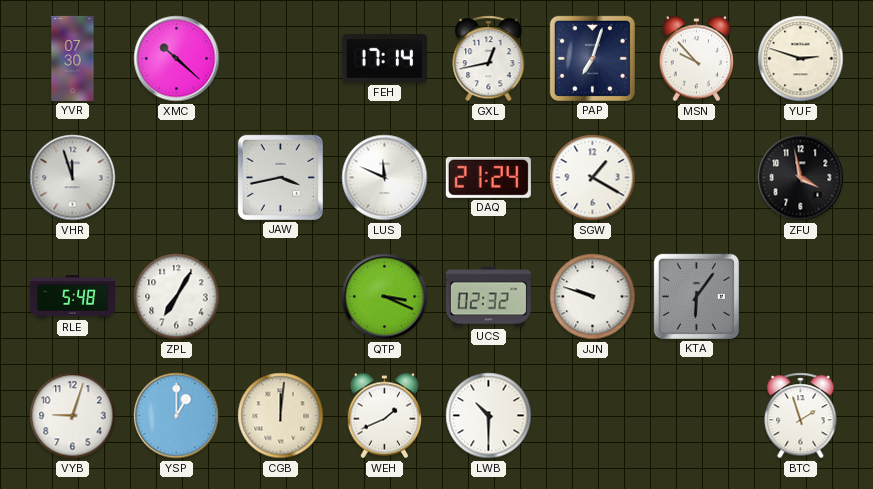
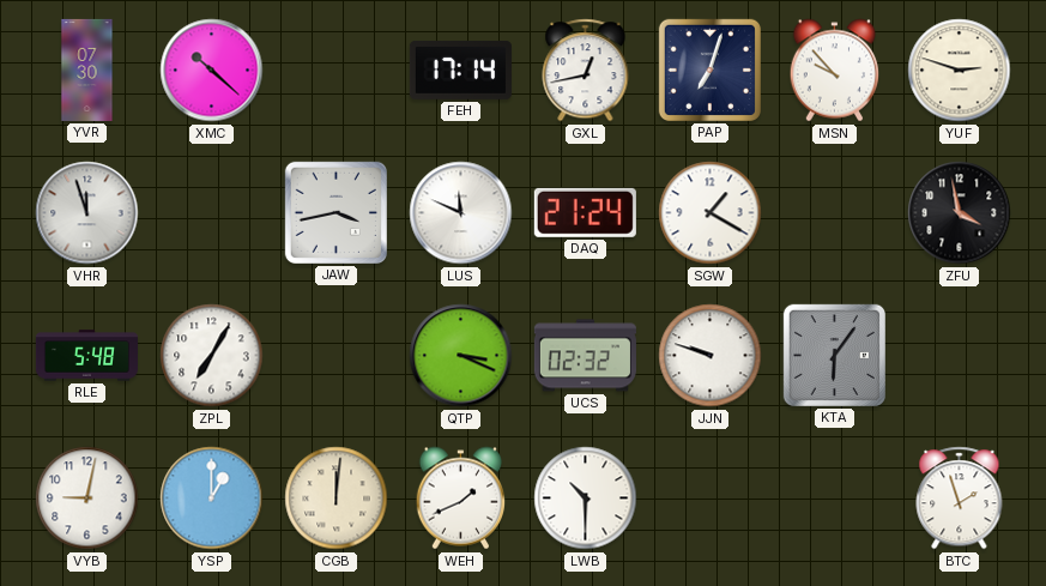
VYB: 9:03 -> 9:02
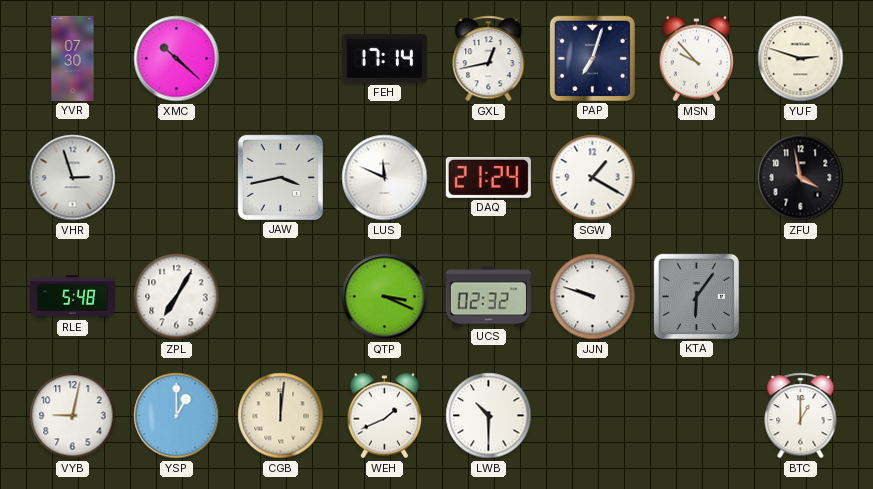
VHR: 11:57 -> 2:57
BTC: 1:57 -> 1:00
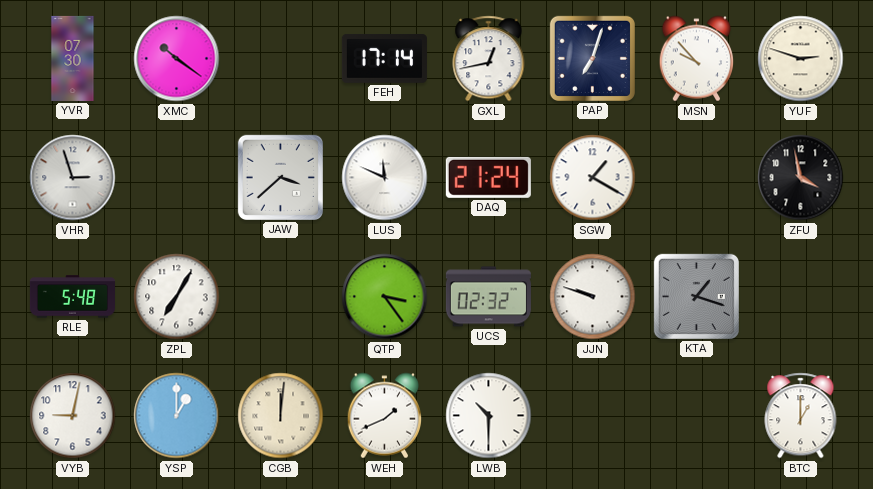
XMC: 10:22 -> 10:21
JAW: 3:43 -> 3:38
QTP: 3:19 -> 3:24
KTA: 6:06 -> 1:18
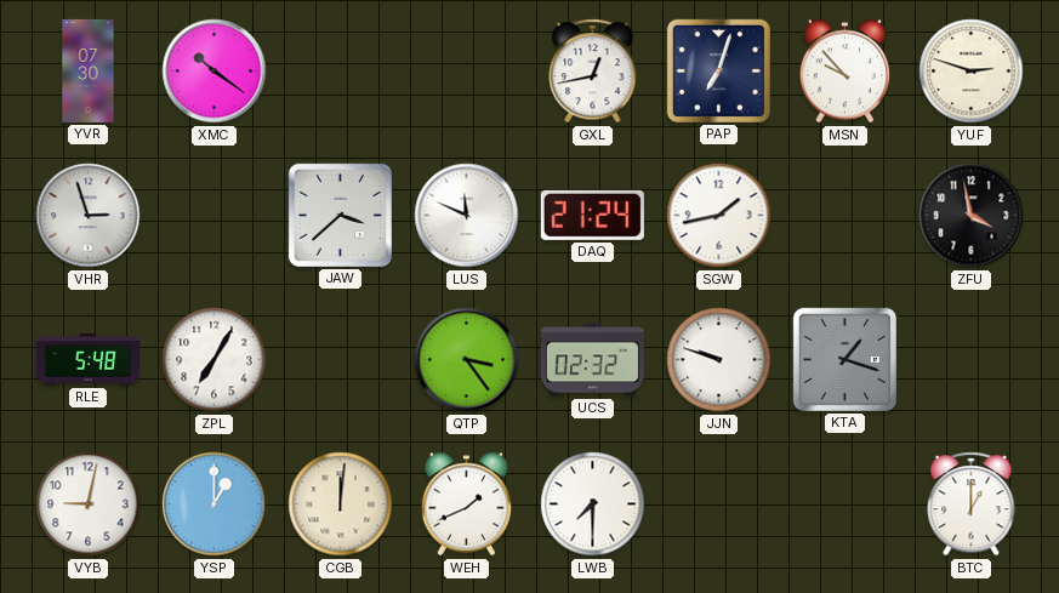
FEH: 17:14 -> none
SGW: 1:20 -> 1:43
LWB: 10:30 -> 7:30
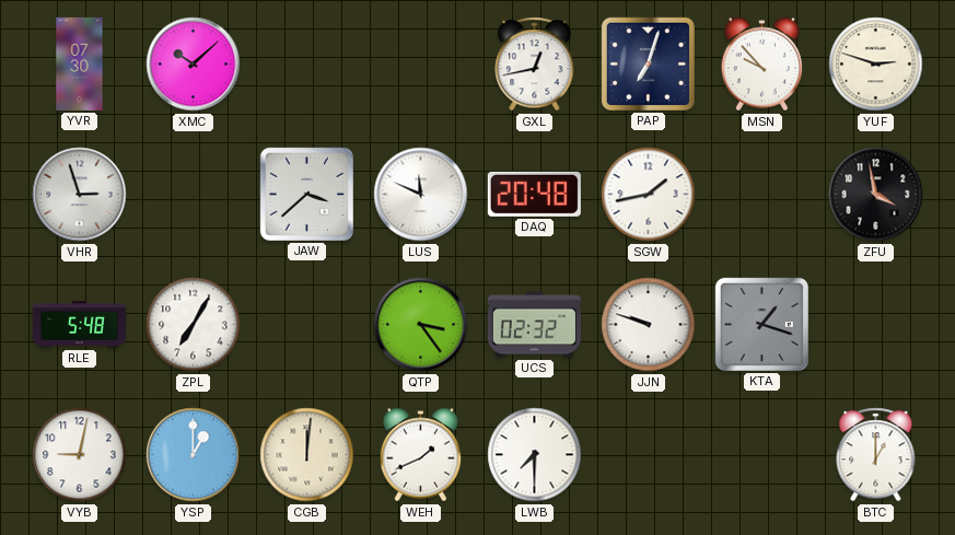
XMC: 10:21 -> 10:08
DAQ: 21:24 -> 20:48
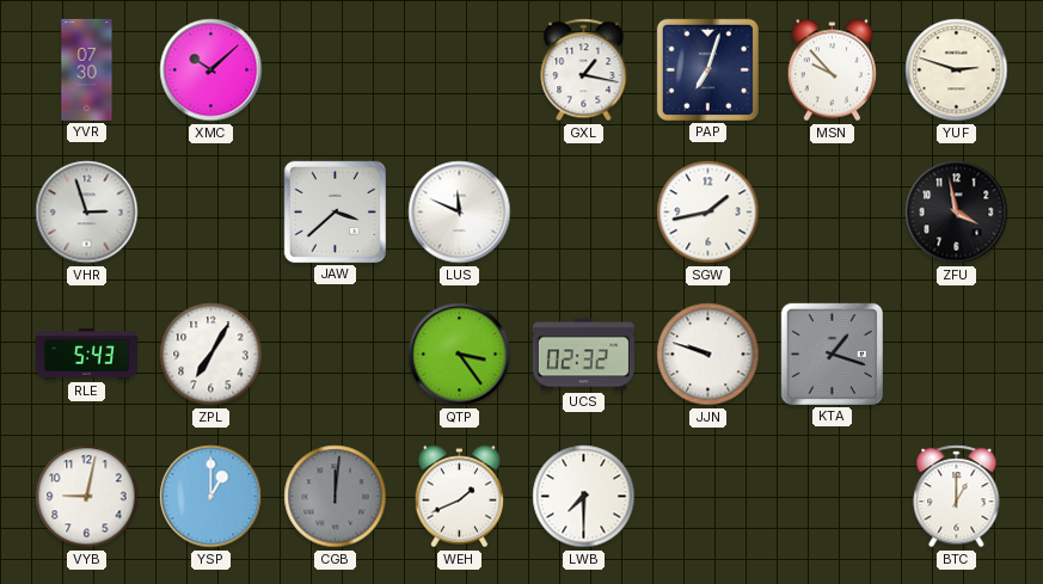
GXL: 12:43 -> 1:17
DAQ: 20:48 -> none
RLE: 5:48 -> 5:43
CGB dial: cream -> grey
